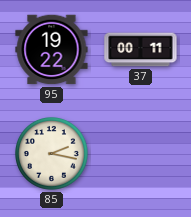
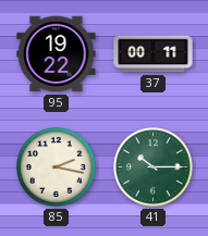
41: none -> 10:15
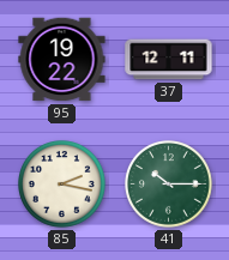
37: 00:11 -> 12:11
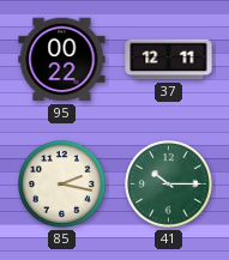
95: 19:22 -> 00:22
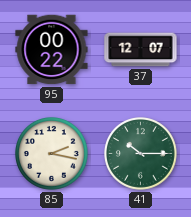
37: 12:11 -> 12:07
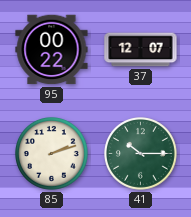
85: 2:17 -> 2:12
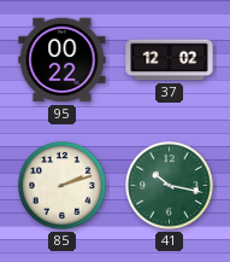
37: 12:07 -> 12:02
41: 10:15 -> 10:17
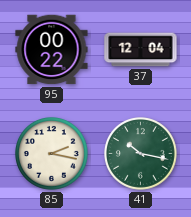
37: 12:02 -> 12:04
85: 2:12 -> 2:17
